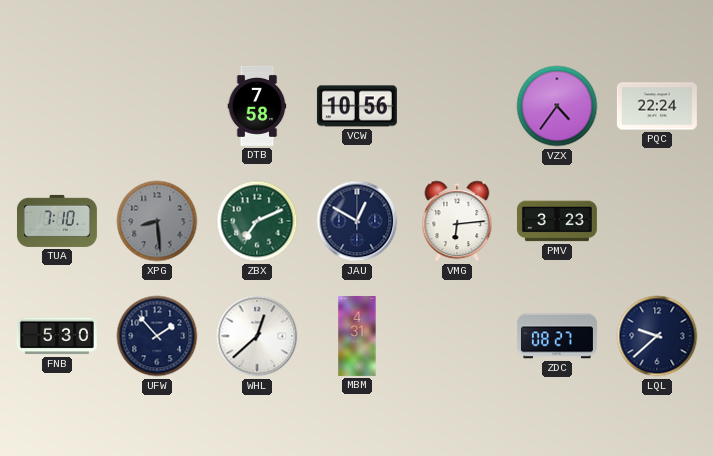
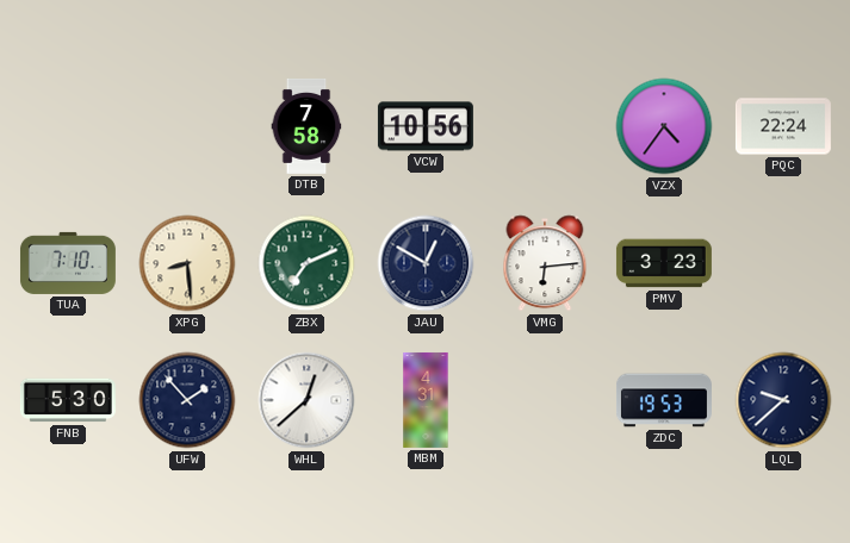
XPG dial: grey -> cream
ZDC: 08:27 -> 19:53
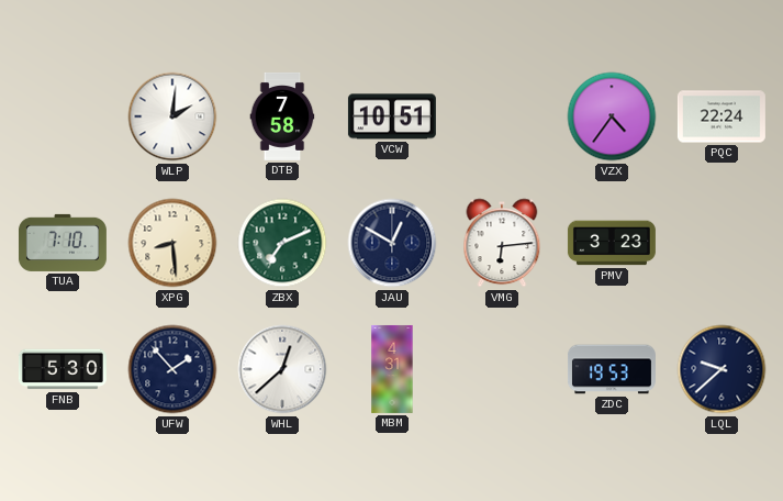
WLP: none -> 2:01
VCW: 10:56 -> 10:51
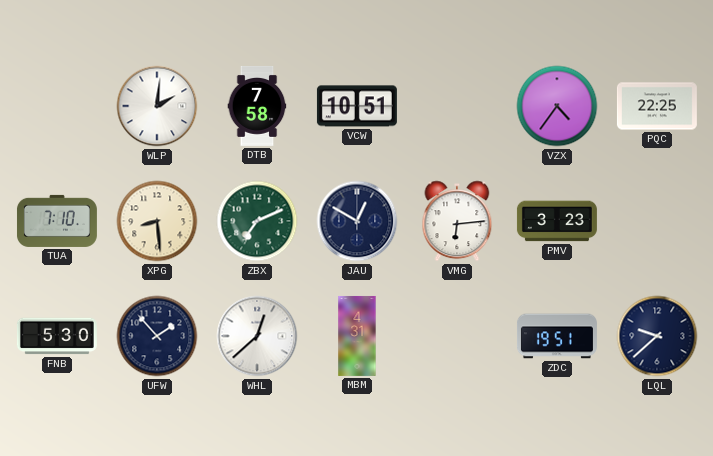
PQC: 22:24 -> 22:25
ZDC: 19:53 -> 19:51
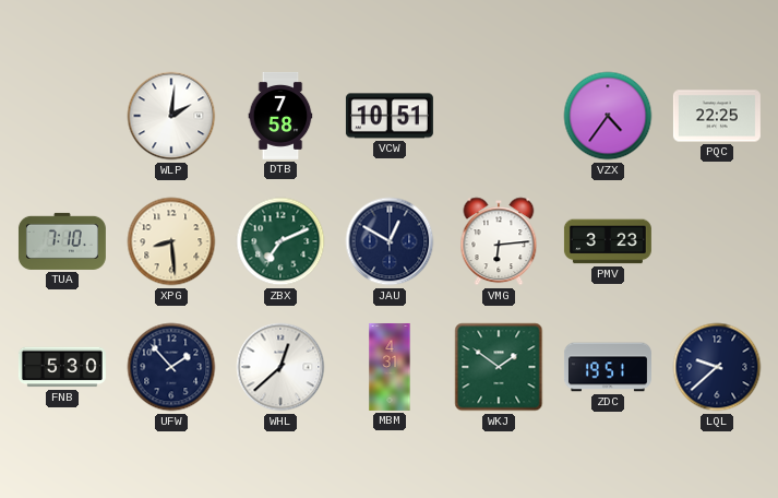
WKJ: none -> 1:51
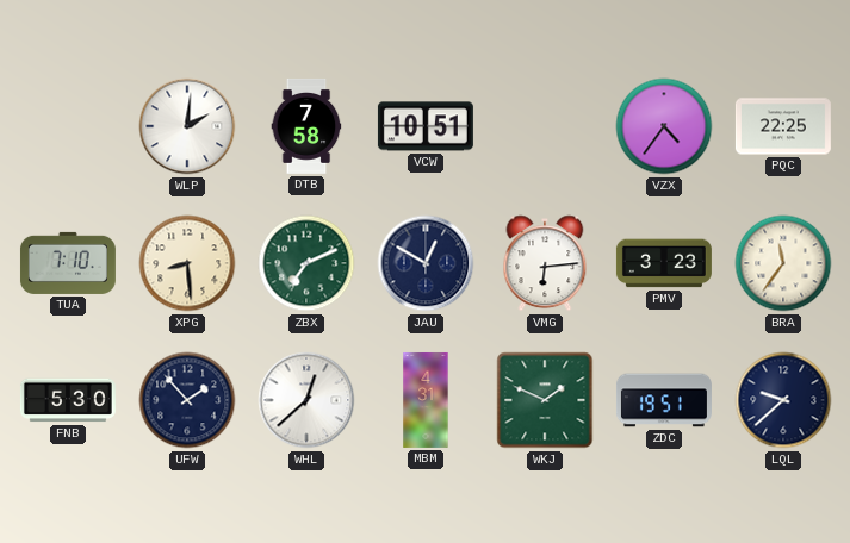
BRA: none -> 11:36
WKJ: 1:51 -> 1:49
